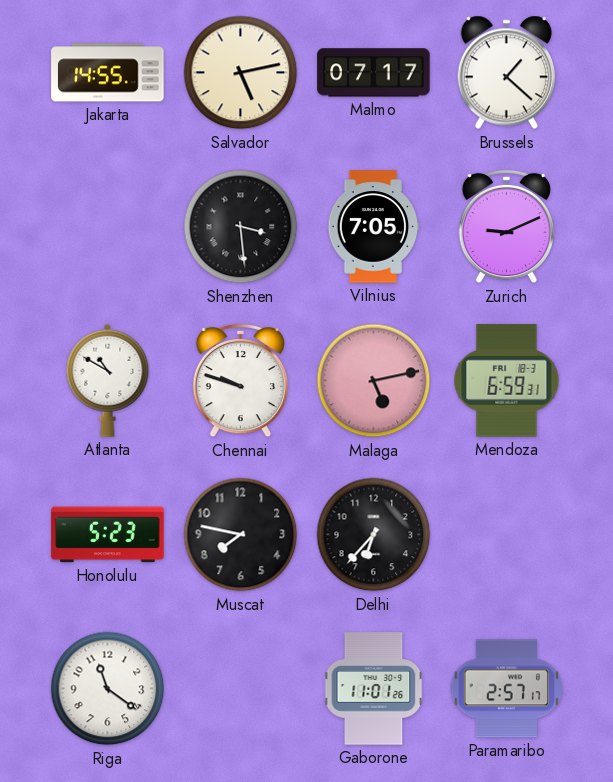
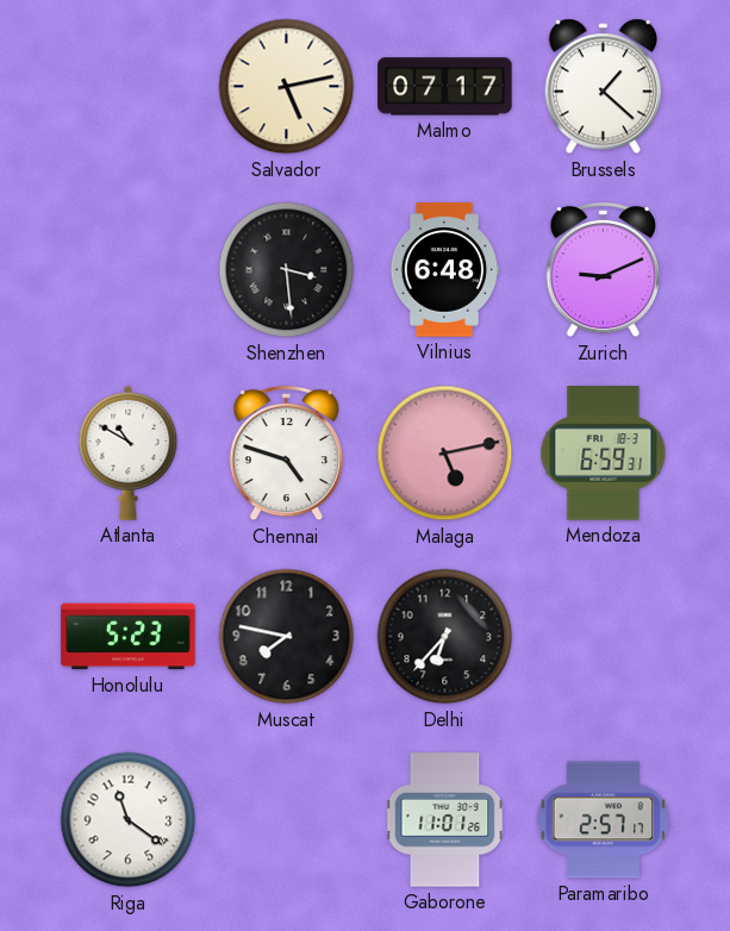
Jakarta: 14:55 -> none
Vilnius: 7:05 -> 6:48
Chennai: 9:48 -> 4:48
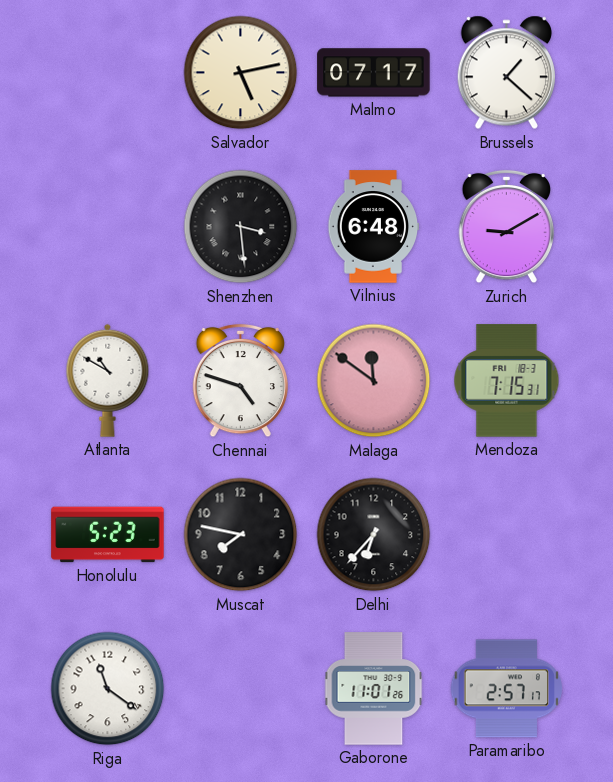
Zurich: 9:11 -> 9:10
Malaga: 5:13 -> 11:51
Mendoza: 6:59 -> 7:15
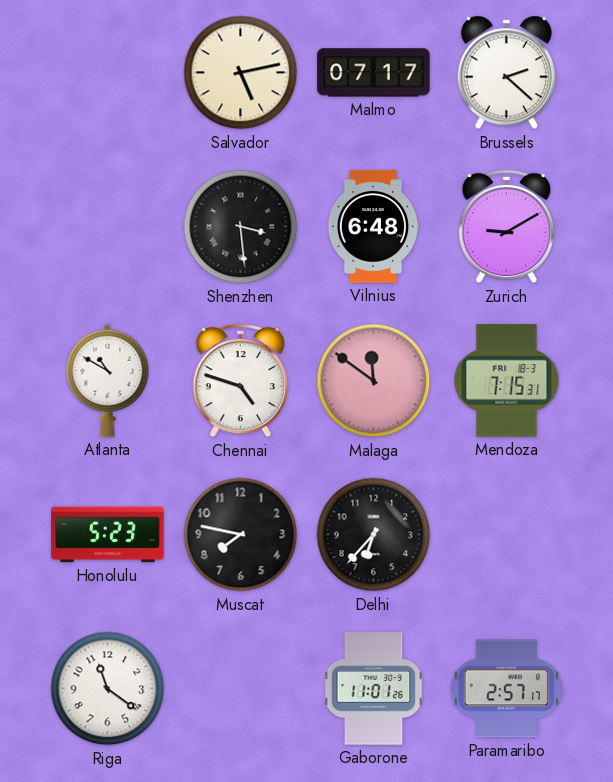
Brussels: 1:22 -> 2:22
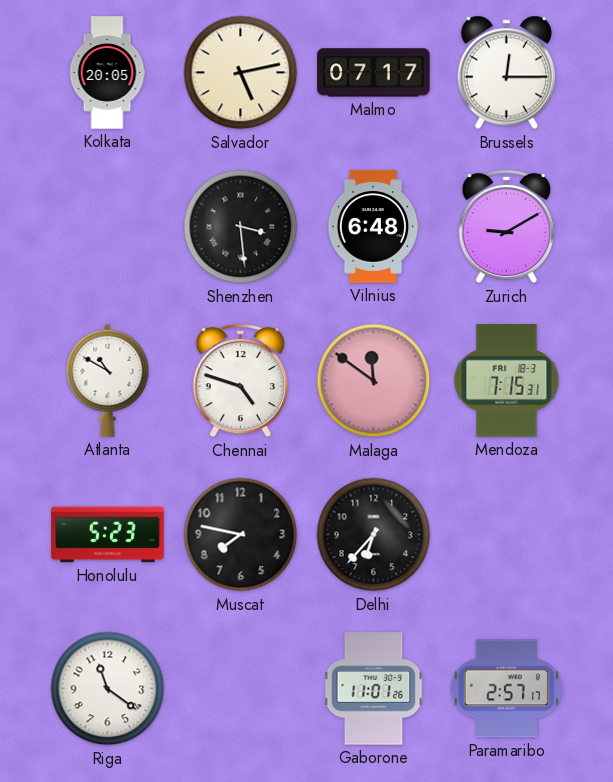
Kolkata: none -> 20:05
Brussels: 2:22 -> 12:15
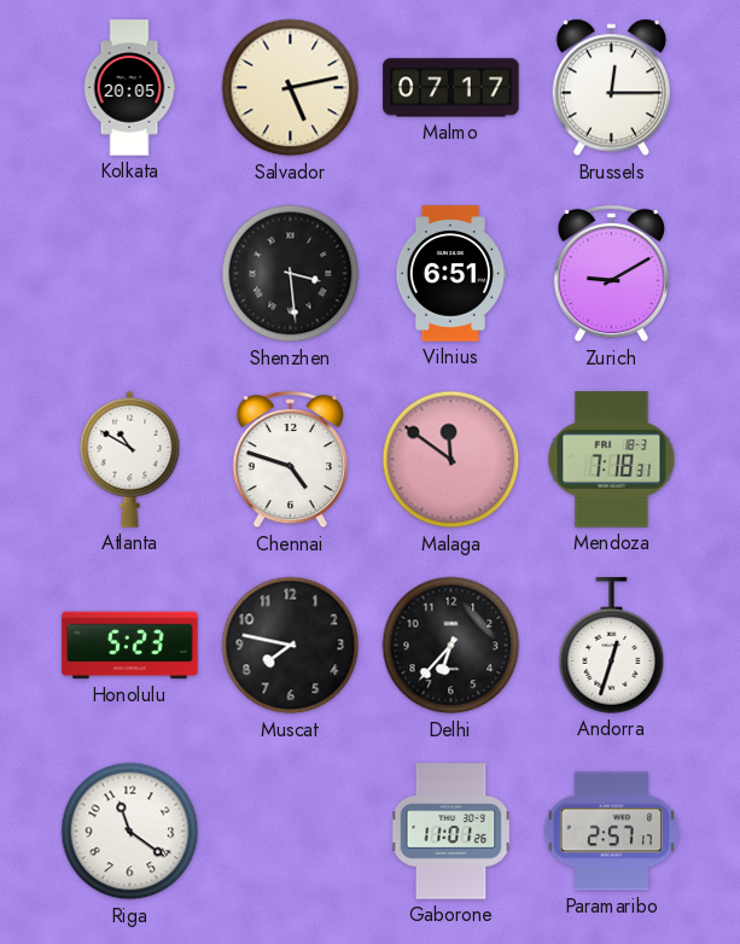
Vilnius: 6:48 -> 6:51
Mendoza: 7:15 -> 7:18
Andorra: none -> 12:33
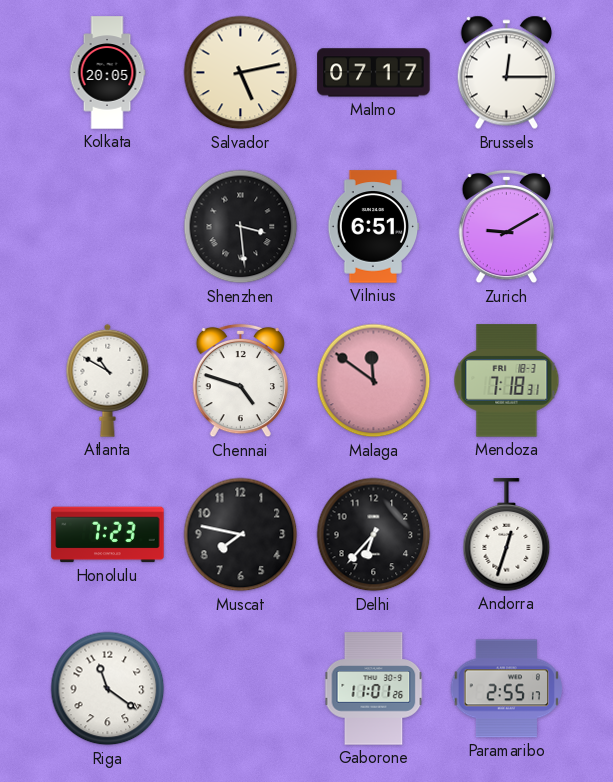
Honolulu: 5:23 -> 7:23
Paramaribo: 2:57 -> 2:55
